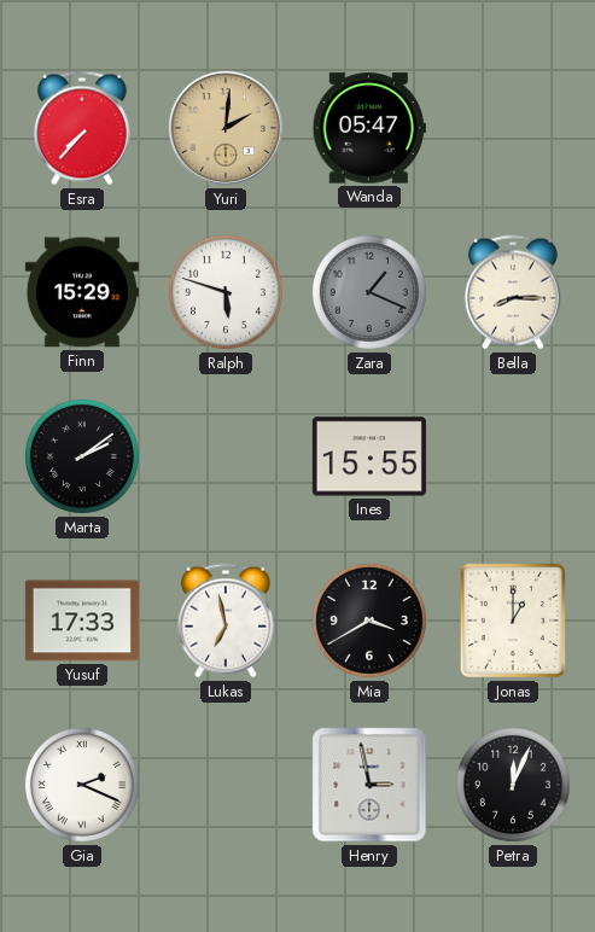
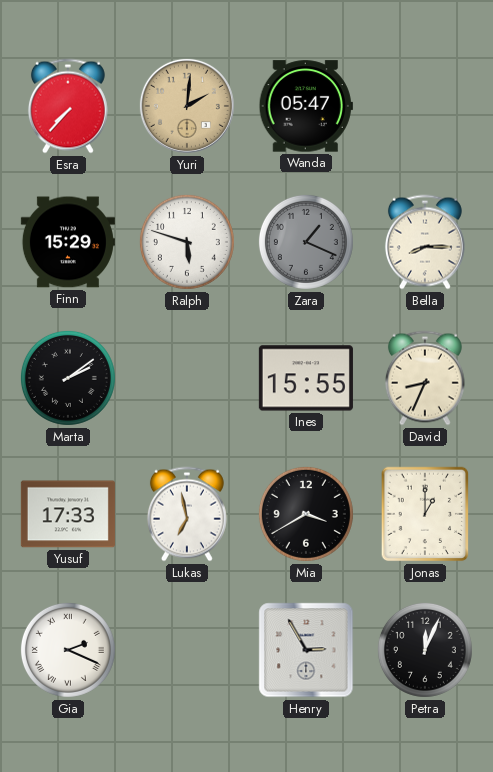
David: none -> 8:34
Henry: 2:58 -> 2:55
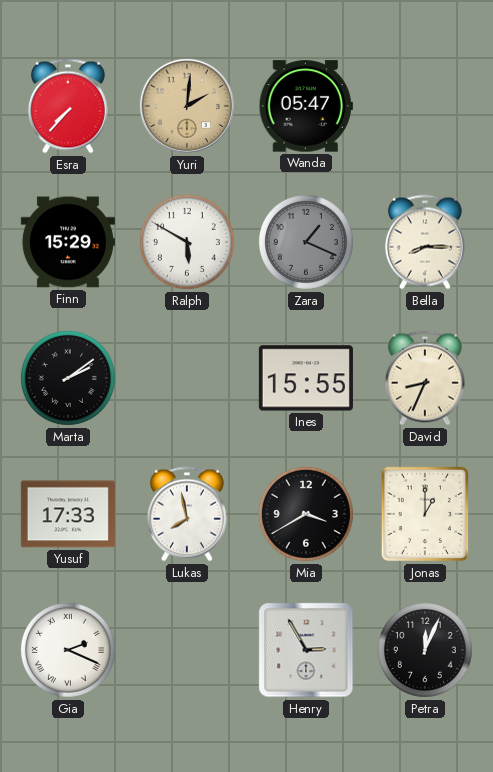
Ralph: 5:48 -> 5:50
Lukas: 6:58 -> 7:58
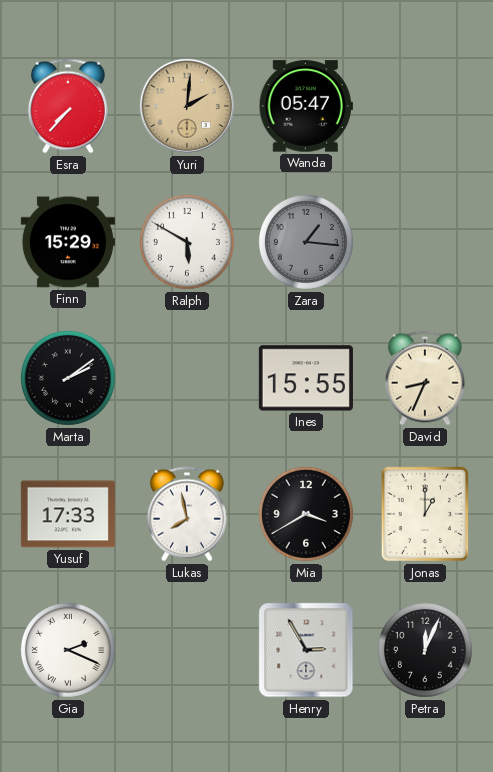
Zara: 1:19 -> 1:16
Bella: 8:15 -> none
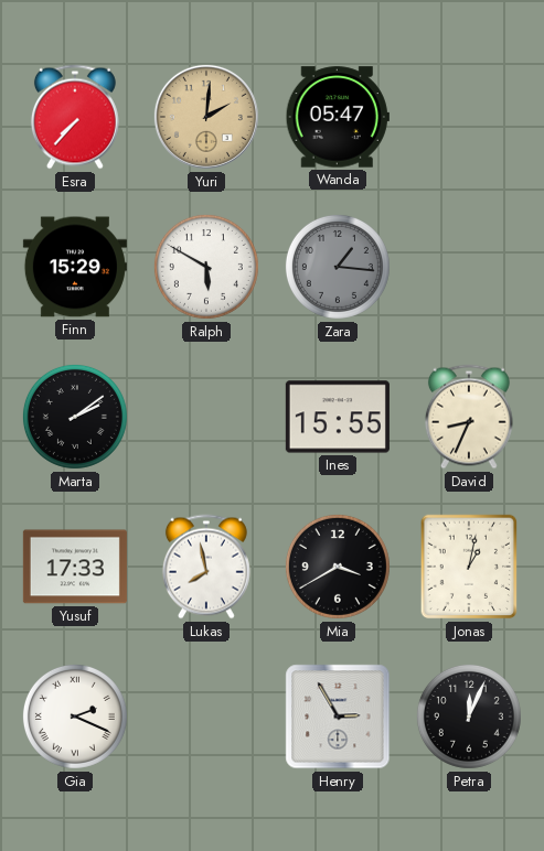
Jonas: 1:00 -> 1:02
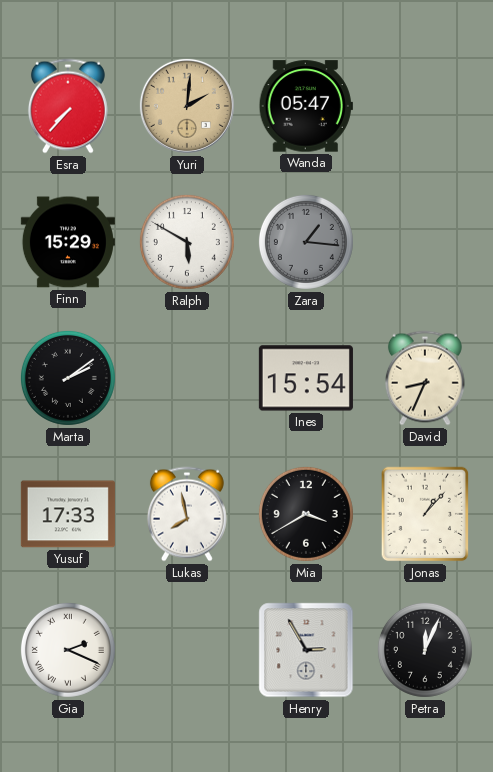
Ines: 15:55 -> 15:54
Jonas: 1:02 -> 1:07
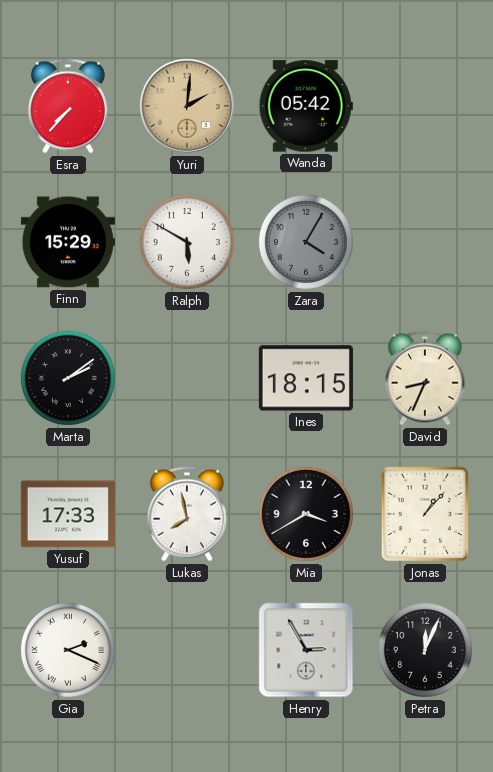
Wanda: 05:47 -> 05:42
Zara: 1:16 -> 4:05
Ines: 15:54 -> 18:15
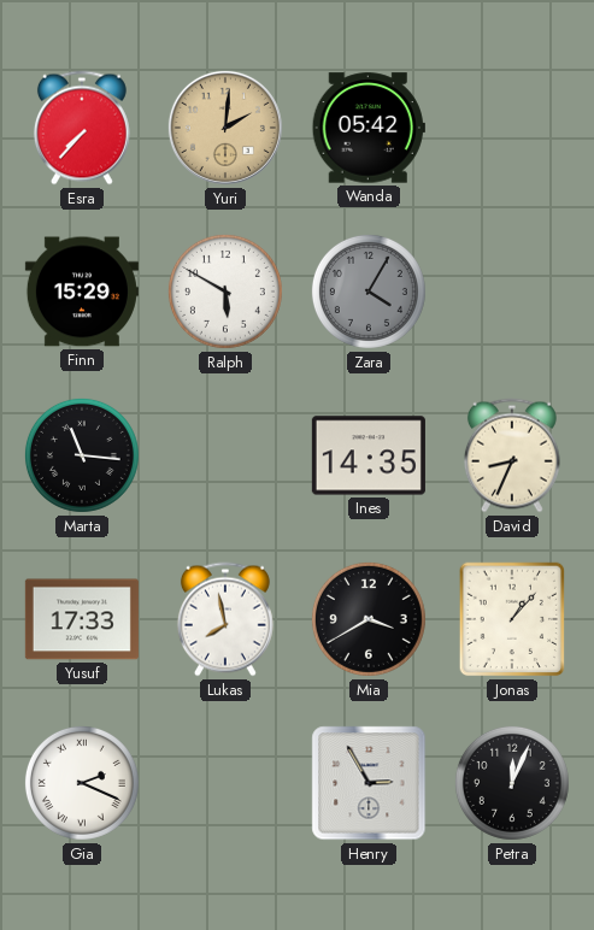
Marta: 2:09 -> 11:16
Ines: 18:15 -> 14:35
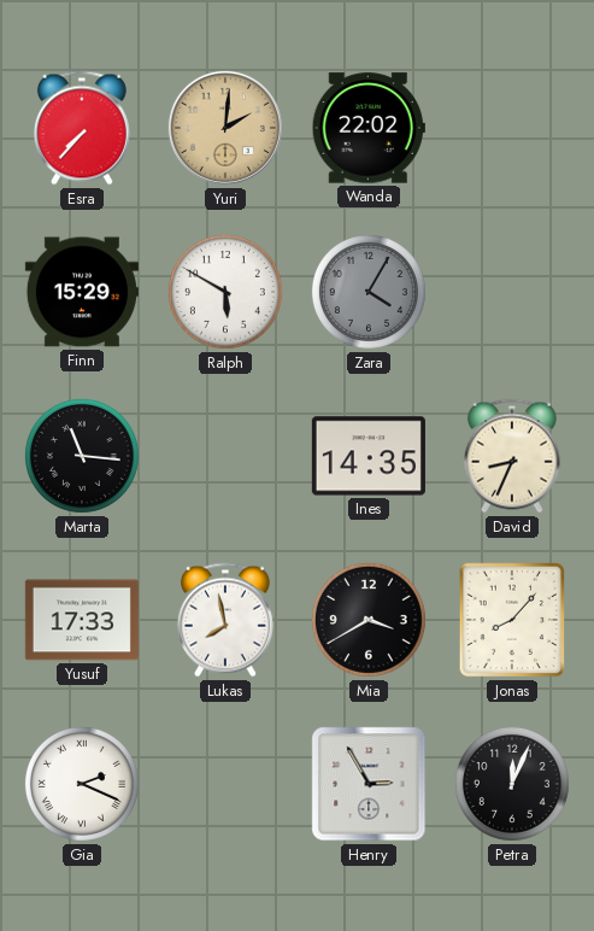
Wanda: 05:42 -> 22:02
Jonas: 1:07 -> 8:07
